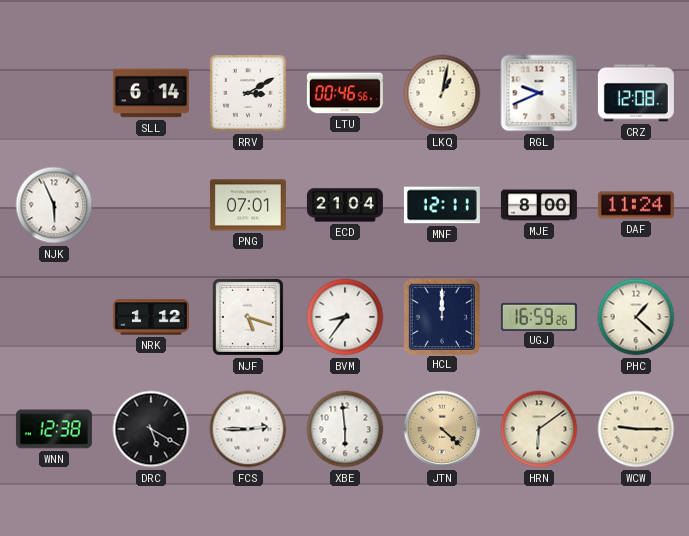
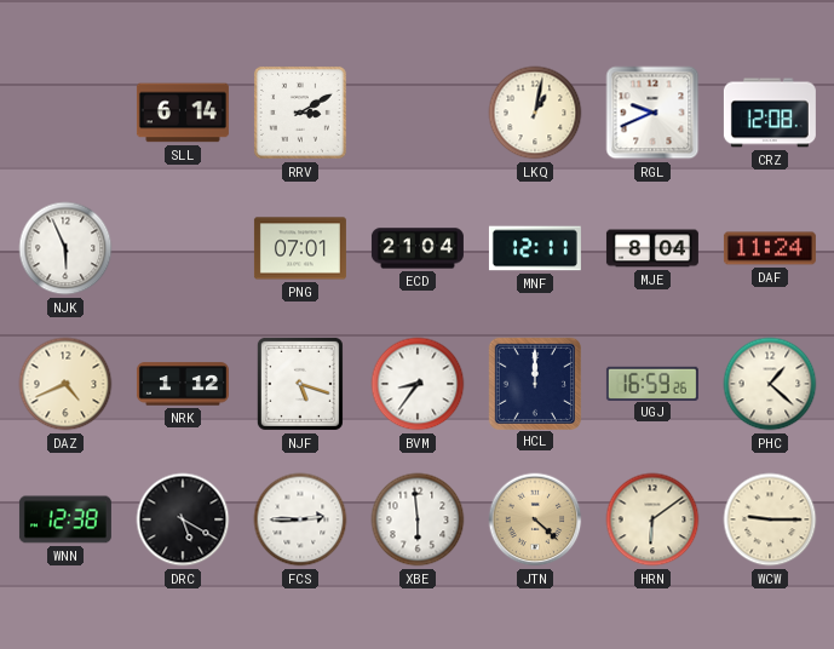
LTU: 00:46 -> none
MJE: 8:00 -> 8:04
DAZ: none -> 4:41
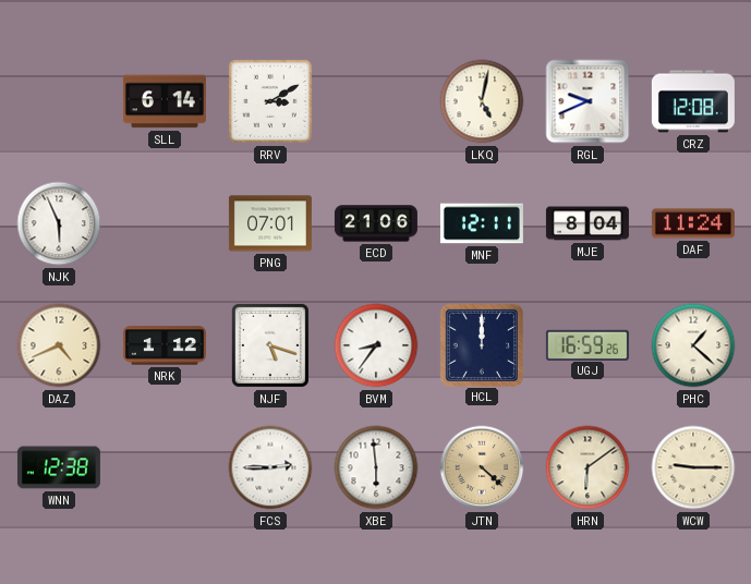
LKQ: 1:02 -> 5:02
ECD: 21:04 -> 21:06
DRC: 5:20 -> none
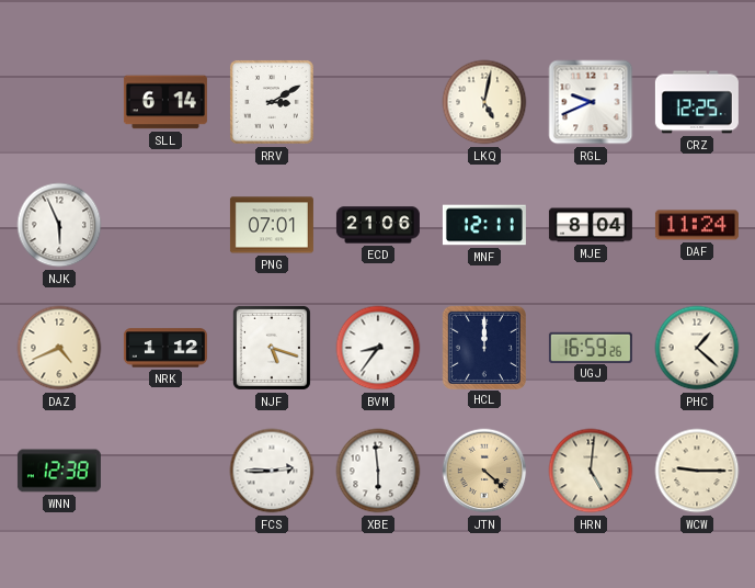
CRZ: 12:08 -> 12:25
HRN: 6:09 -> 5:01
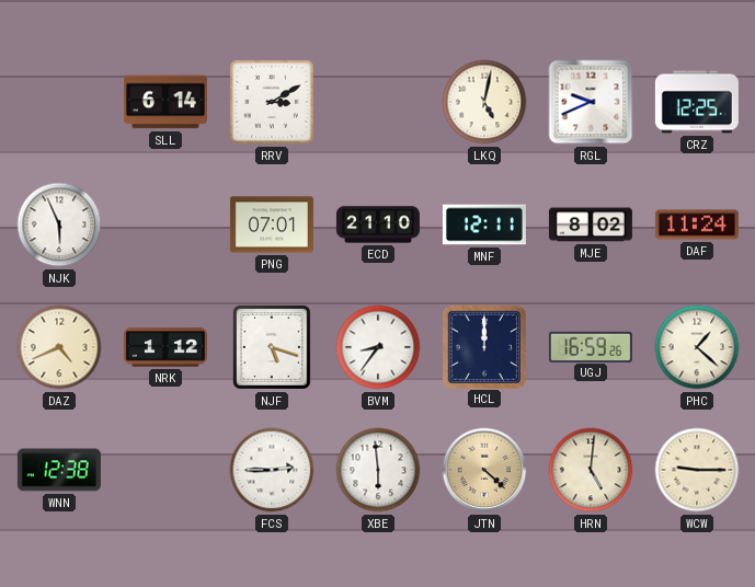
ECD: 21:06 -> 21:10
MJE: 8:04 -> 8:02
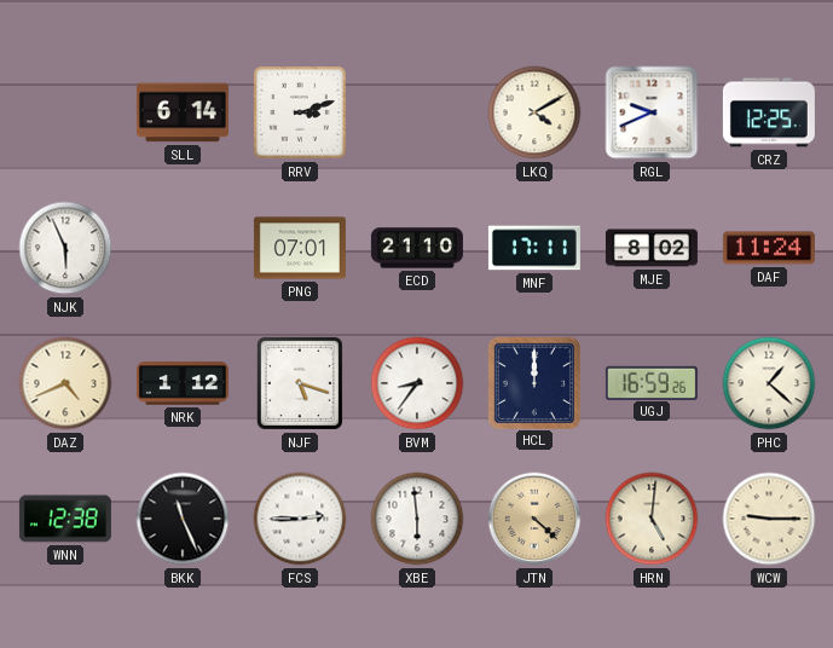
RRV: 3:10 -> 3:12
LKQ: 5:02 -> 4:10
MNF: 12:11 -> 17:11
BKK: none -> 11:26
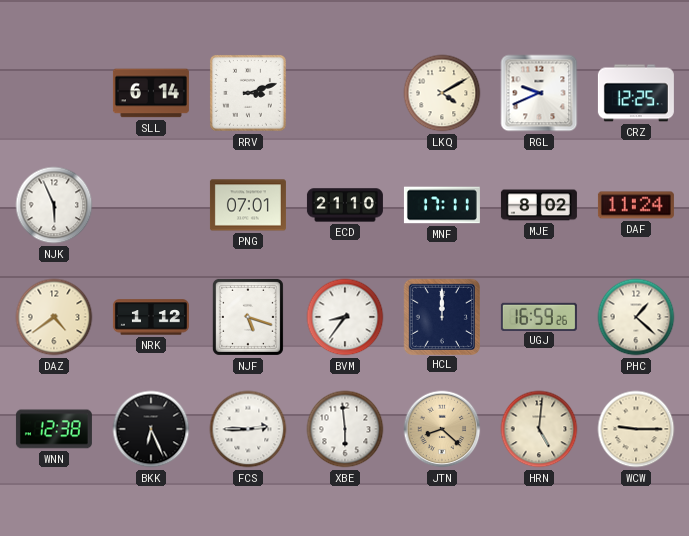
DAZ: 4:41 -> 4:39
BKK: 11:26 -> 6:26
JTN: 4:22 -> 8:22
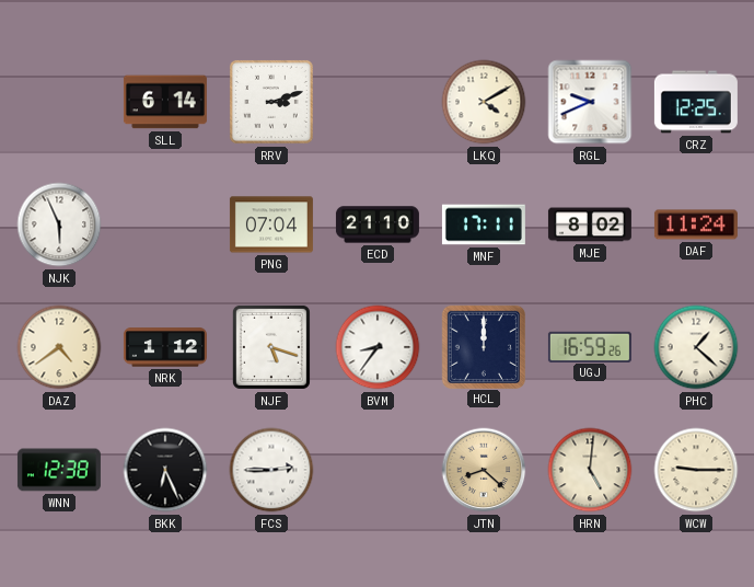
PNG: 07:01 -> 07:04
XBE: 5:59 -> none
